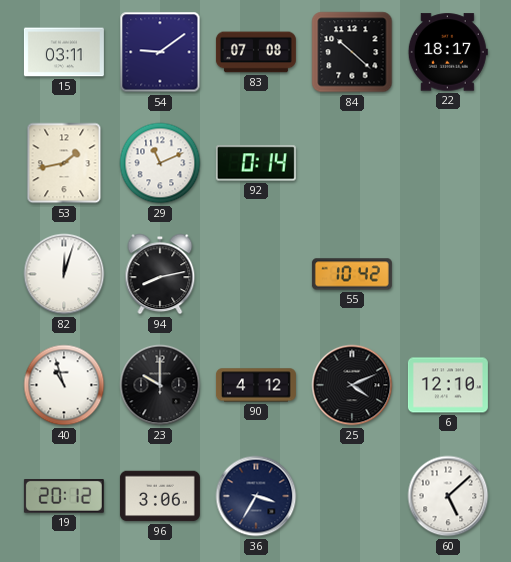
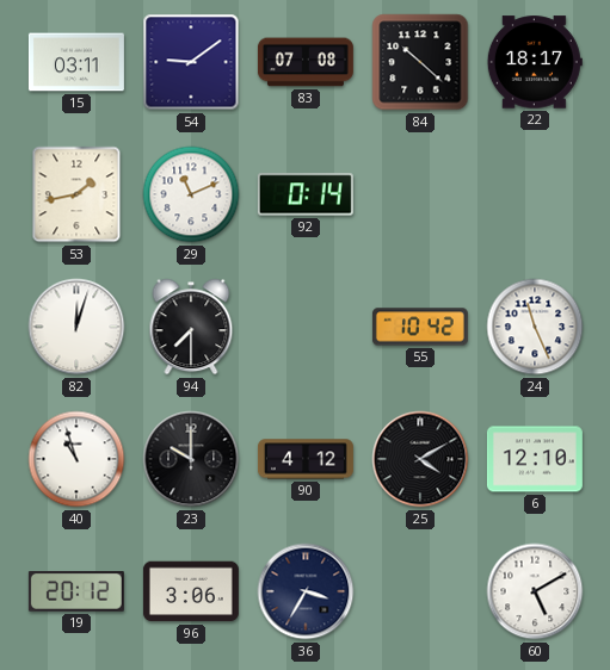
94: 8:13 -> 7:30
24: none -> 11:26
25: 4:11 -> 4:10
60: 5:08 -> 5:10
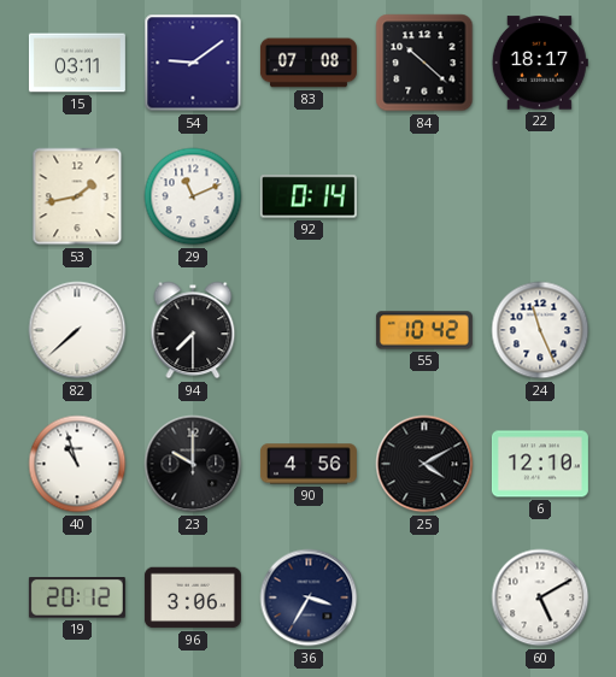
82: 12:03 -> 7:38
90: 4:12 -> 4:56
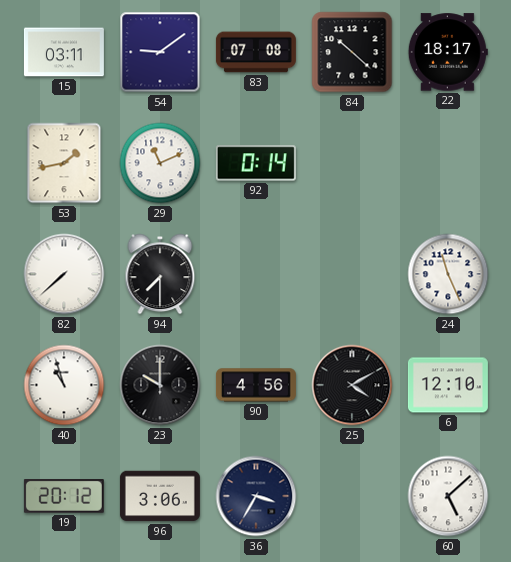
55: 10:42 -> none
60: 5:10 -> 5:08
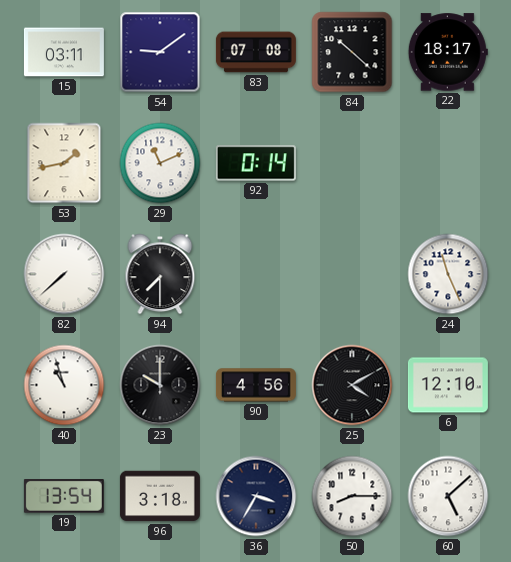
19: 20:12 -> 13:54
96: 3:06 -> 3:18
50: none -> 8:15
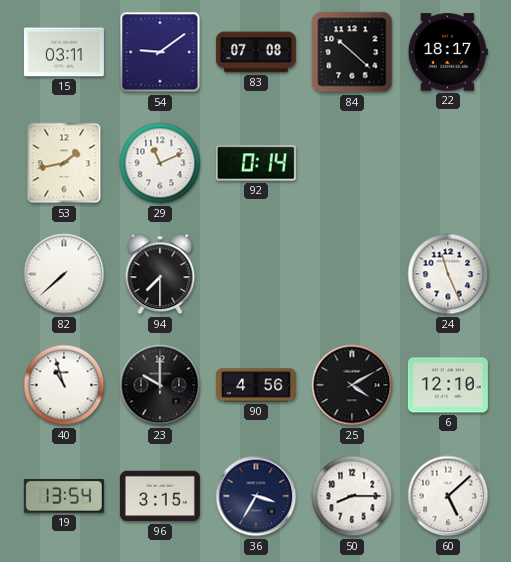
96: 3:18 -> 3:15
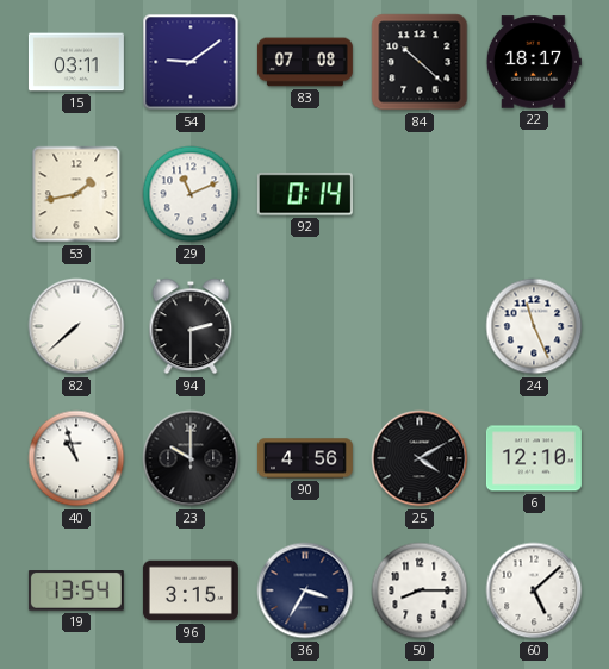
94: 7:30 -> 2:30
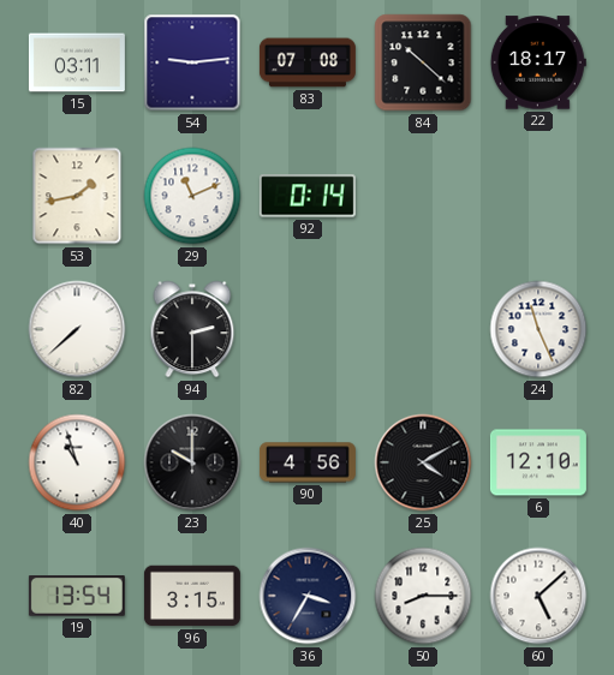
54: 9:09 -> 9:14
